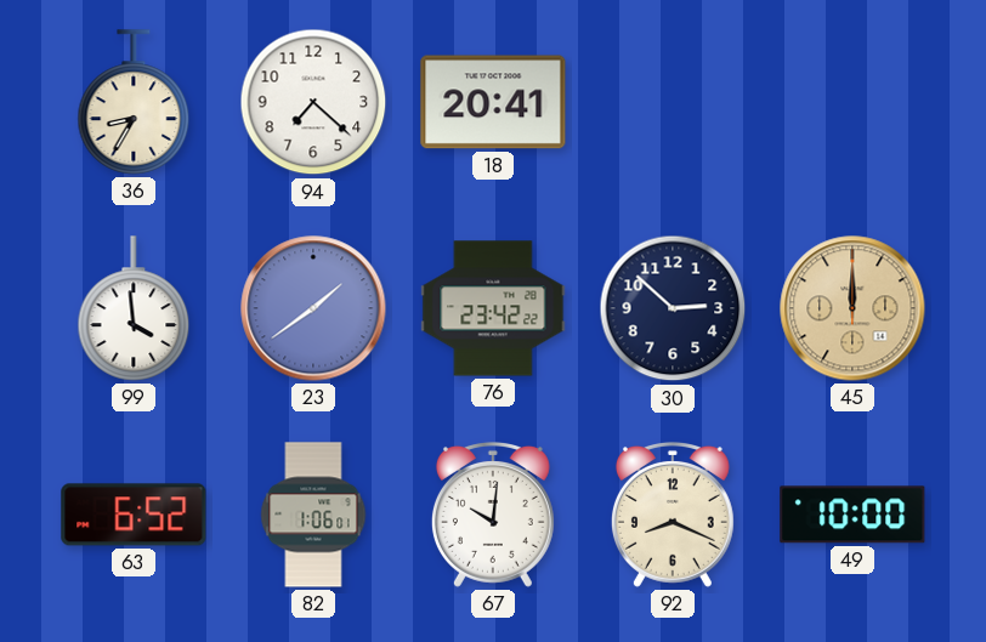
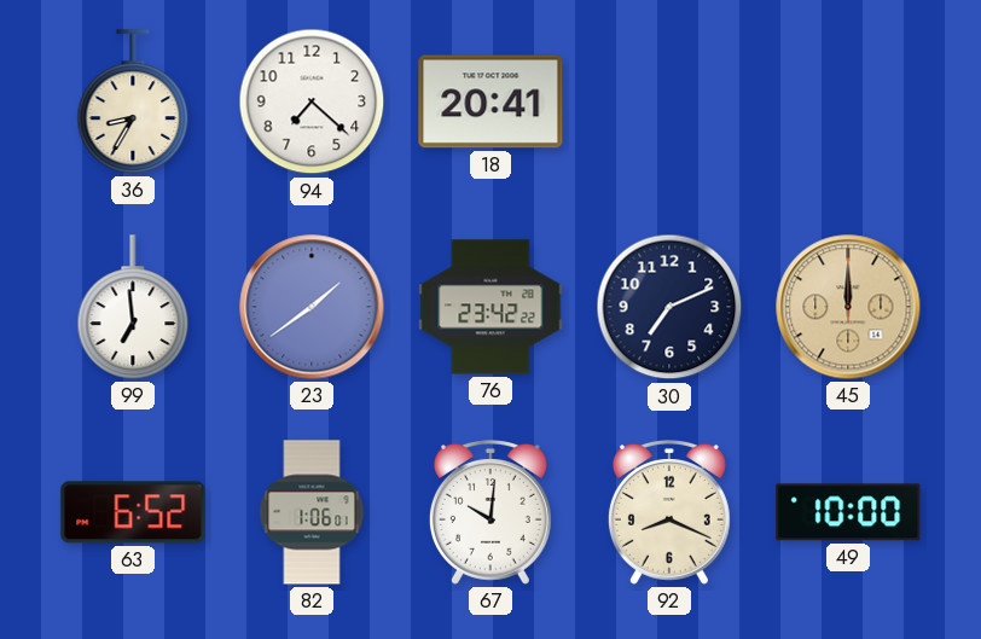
99: 3:59 -> 6:59
30: 2:52 -> 7:11
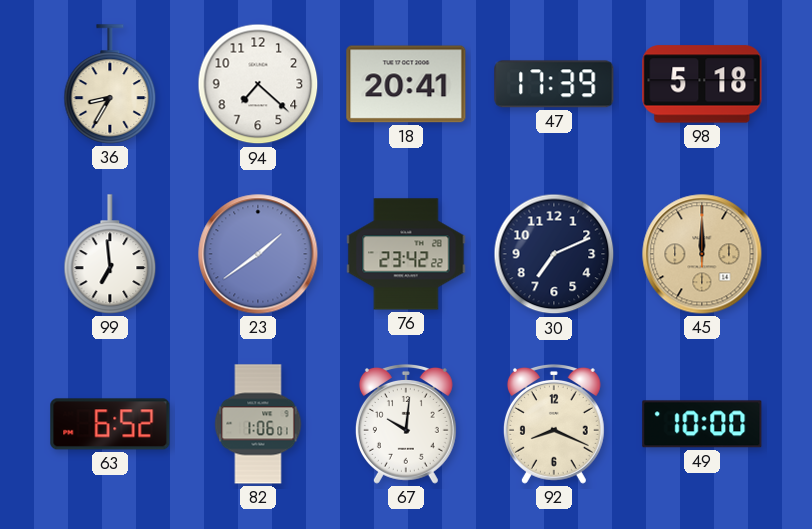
47: none -> 17:39
98: none -> 5:18
